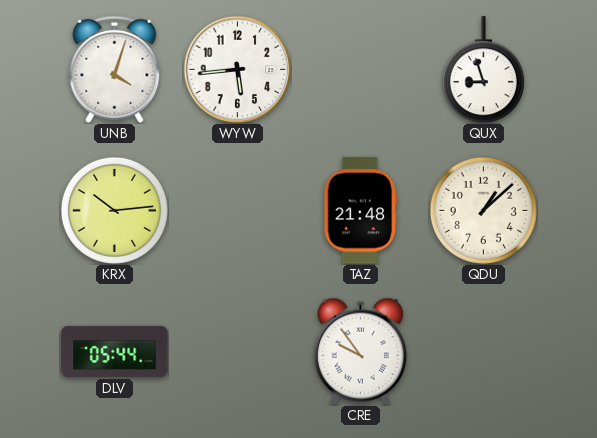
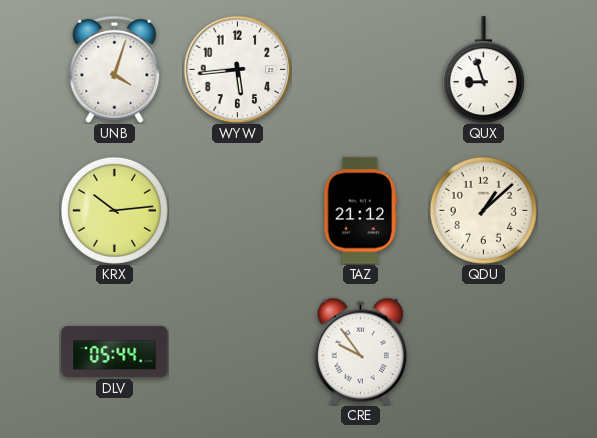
TAZ: 21:48 -> 21:12
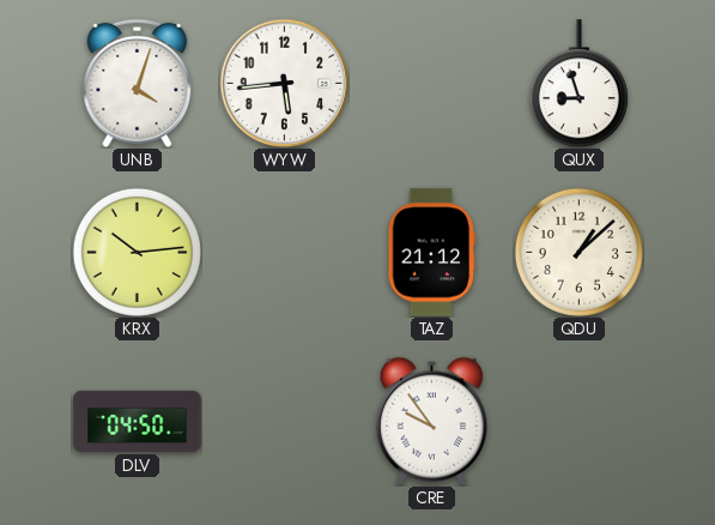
DLV: 05:44 -> 04:50
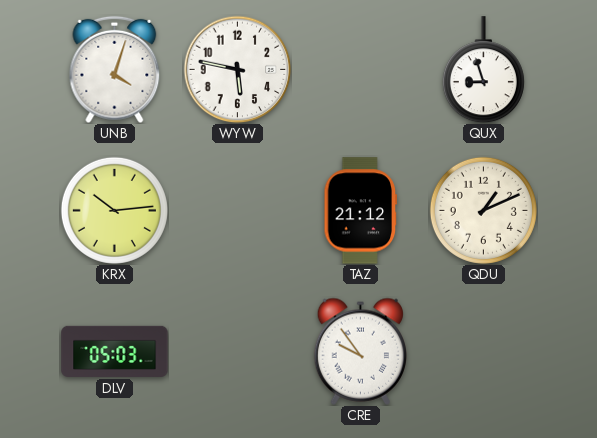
WYW: 5:44 -> 5:47
QDU: 1:08 -> 1:11
DLV: 04:50 -> 05:03
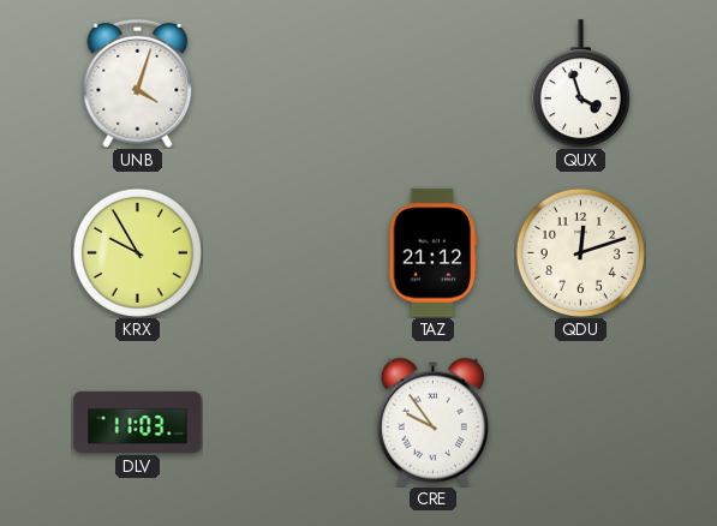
WYW: 5:47 -> none
QUX: 8:57 -> 3:57
KRX: 10:14 -> 9:55
QDU: 1:11 -> 12:12
DLV: 05:03 -> 11:03
